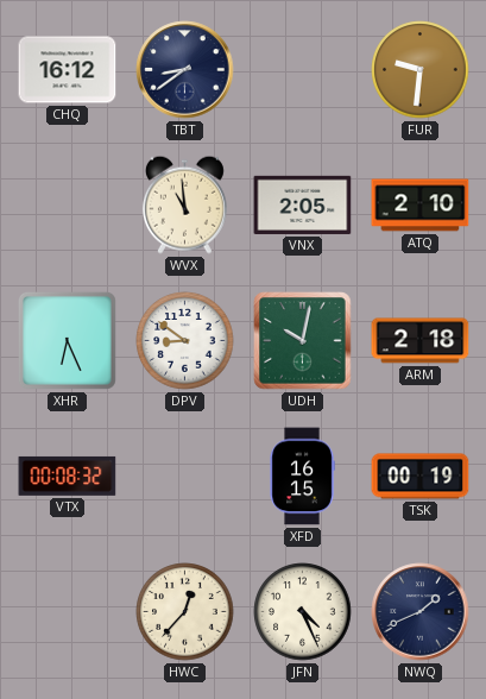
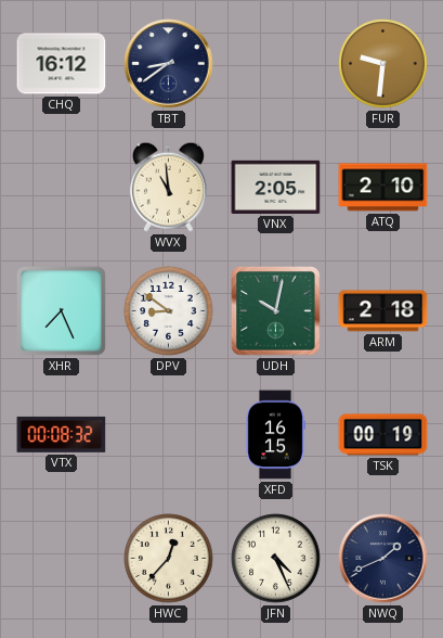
XHR: 6:26 -> 7:26
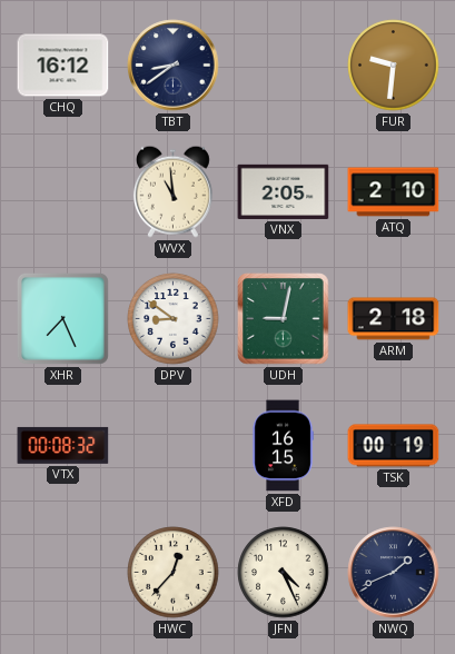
UDH: 10:02 -> 9:02
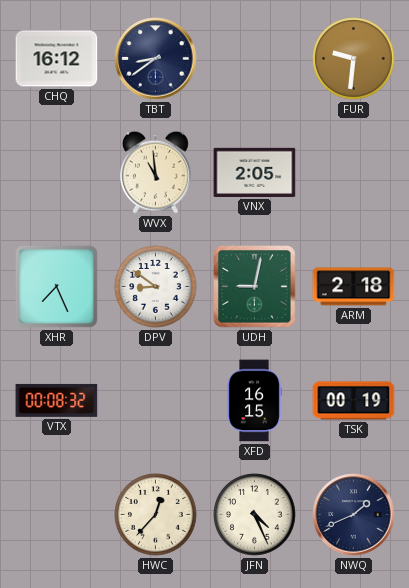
ATQ: 2:10 -> none
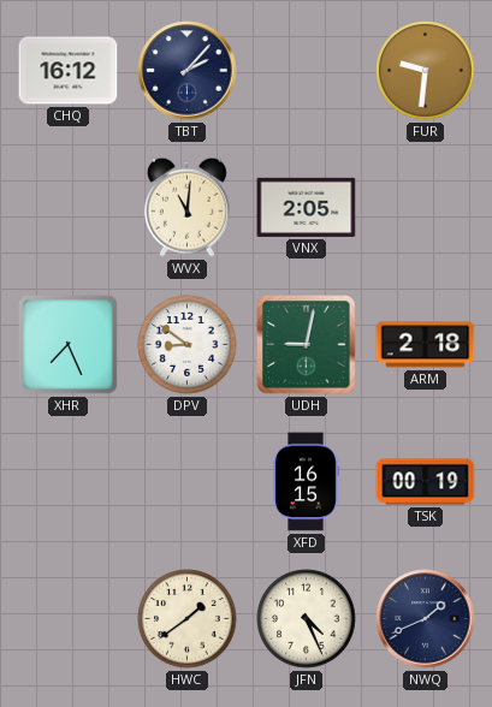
TBT: 8:39 -> 2:07
WVX: 10:59 -> 11:01
VTX: 00:08 -> none
HWC: 12:37 -> 1:39
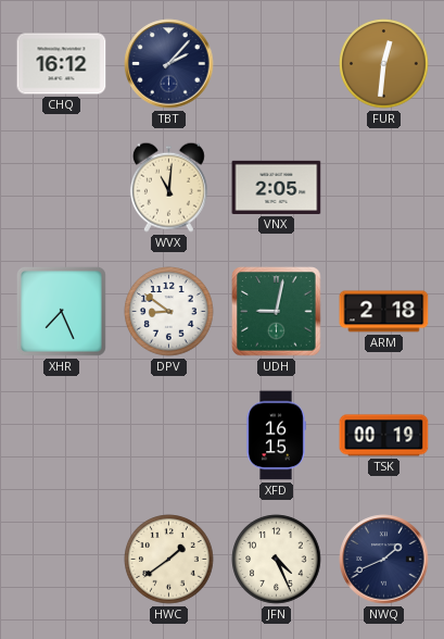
FUR: 9:31 -> 12:31
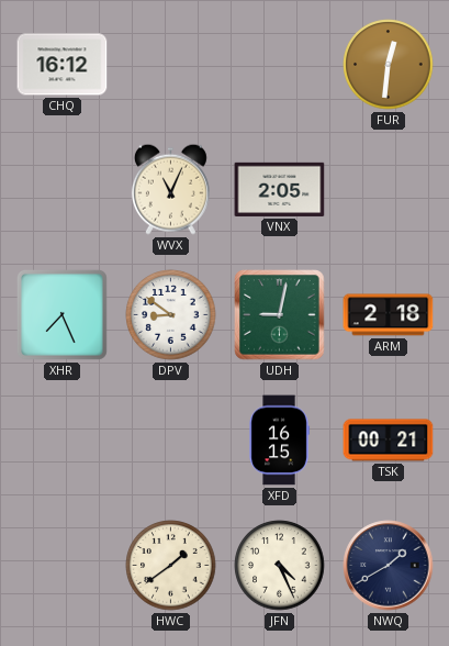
TBT: 2:07 -> none
WVX: 11:01 -> 11:04
TSK: 00:19 -> 00:21
NWQ: 1:41 -> 1:40
